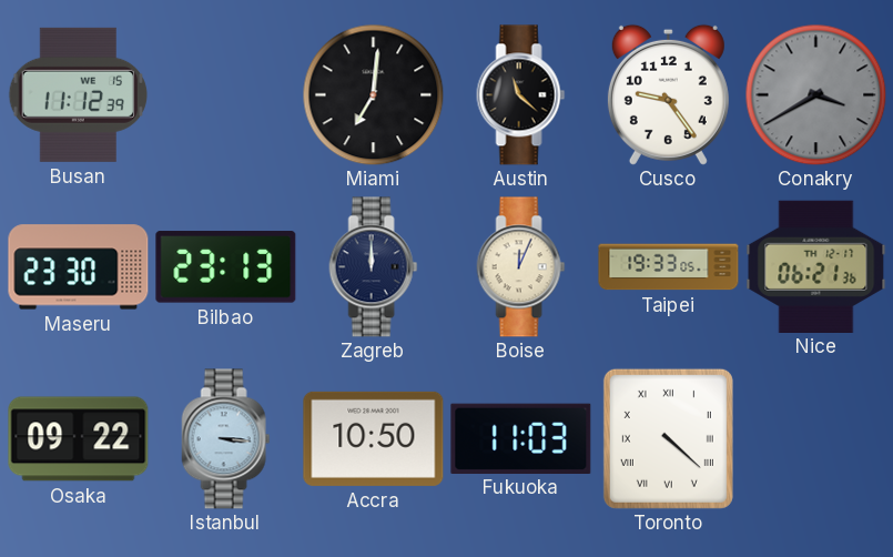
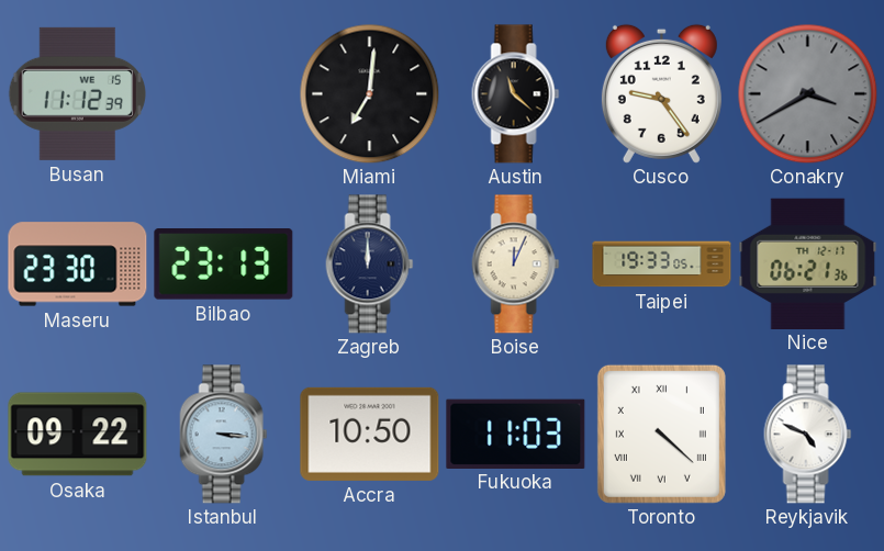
Reykjavik: none -> 4:49
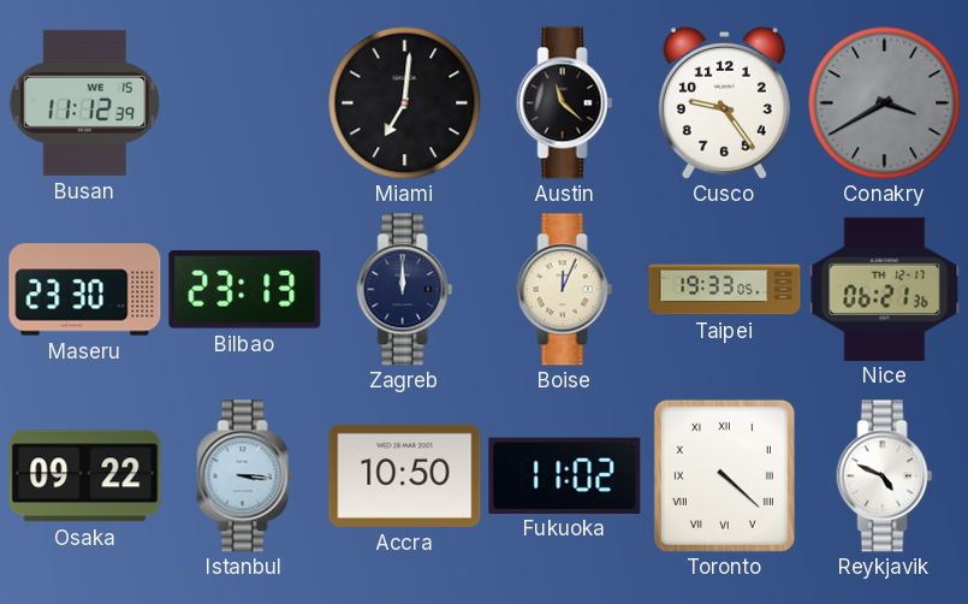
Fukuoka: 11:03 -> 11:02
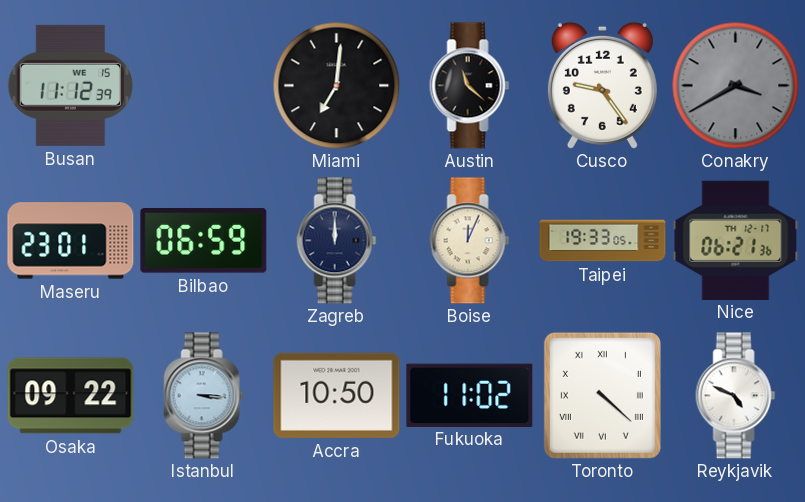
Maseru: 23:30 -> 23:01
Bilbao: 23:13 -> 06:59
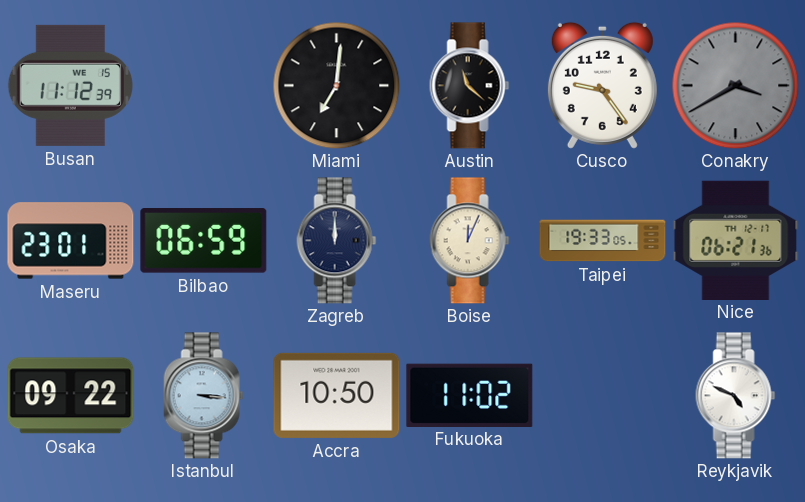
Toronto: 4:22 -> none
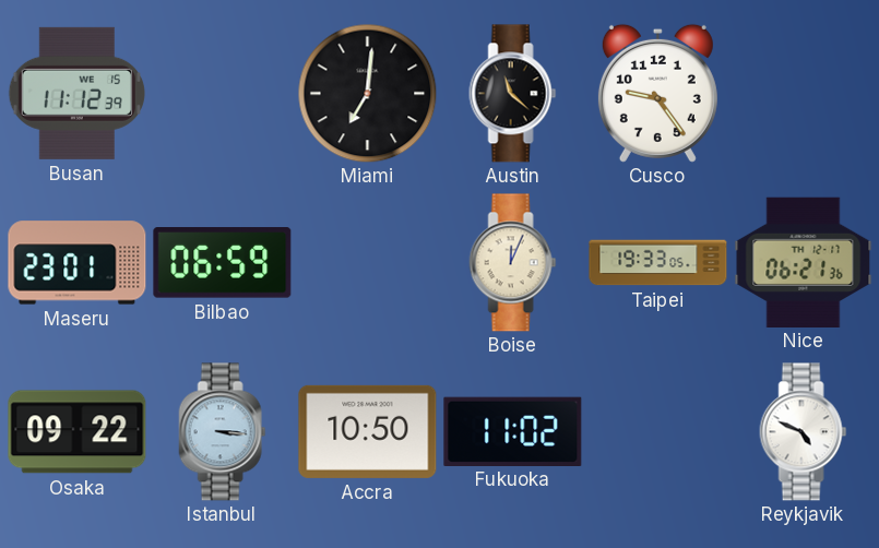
Conakry: 3:40 -> none
Zagreb: 12:00 -> none
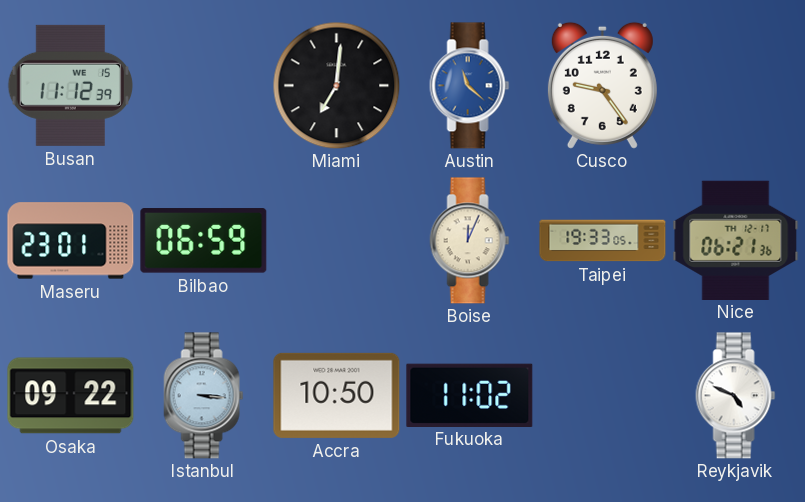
Austin dial: black -> blue
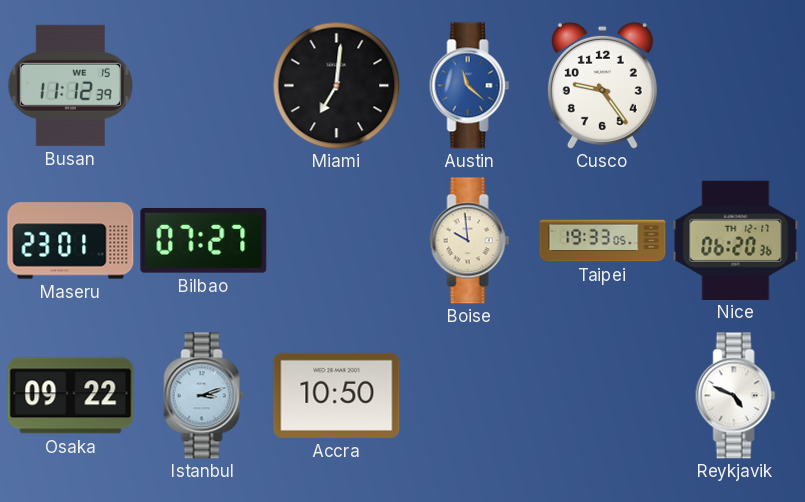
Bilbao: 06:59 -> 07:27
Boise: 12:04 -> 9:59
Nice: 06:21 -> 06:20
Istanbul: 3:16 -> 3:12
Fukuoka: 11:02 -> none
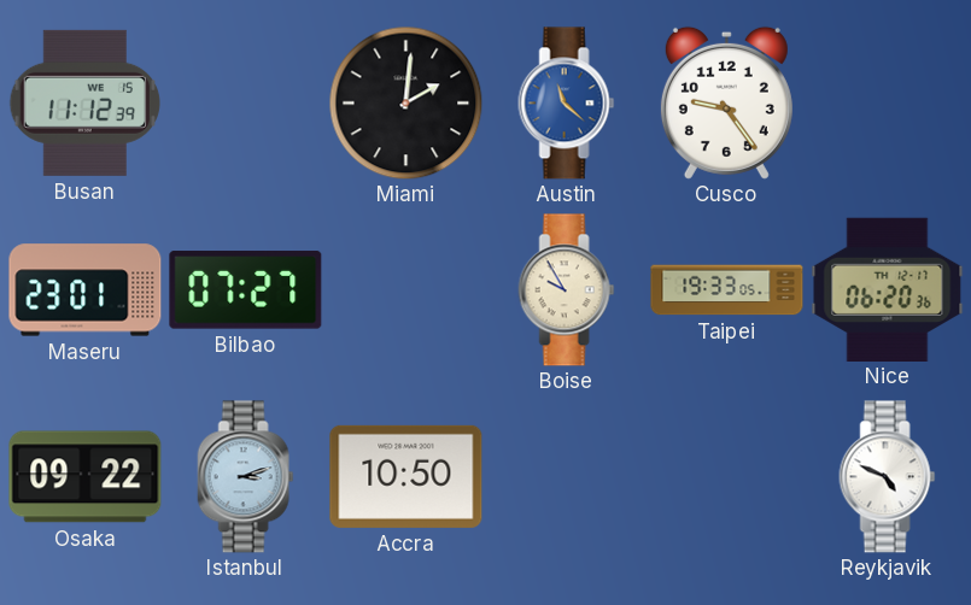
Miami: 7:01 -> 2:01
Boise: 9:59 -> 9:55
